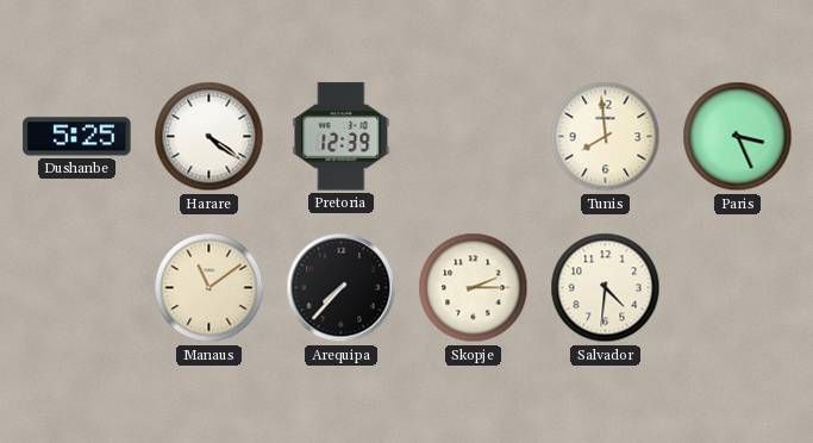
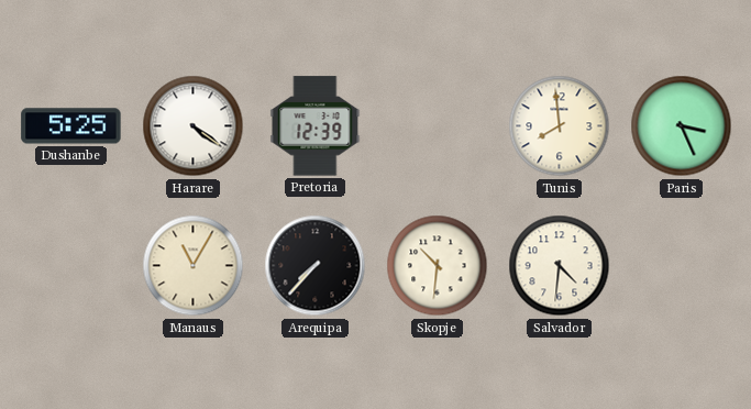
Manaus: 11:09 -> 11:05
Skopje: 2:15 -> 10:31
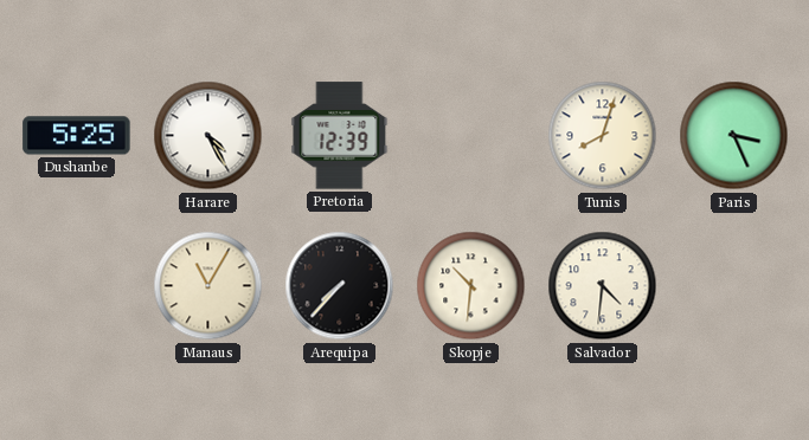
Harare: 4:21 -> 4:25
Tunis: 7:59 -> 8:03
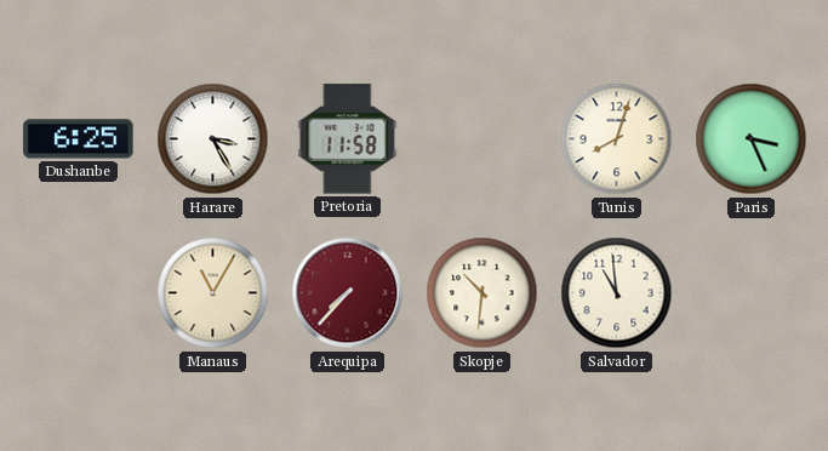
Dushanbe: 5:25 -> 6:25
Harare: 4:25 -> 3:25
Pretoria: 12:39 -> 11:58
Arequipa dial: black -> burgundy
Salvador: 4:31 -> 10:59
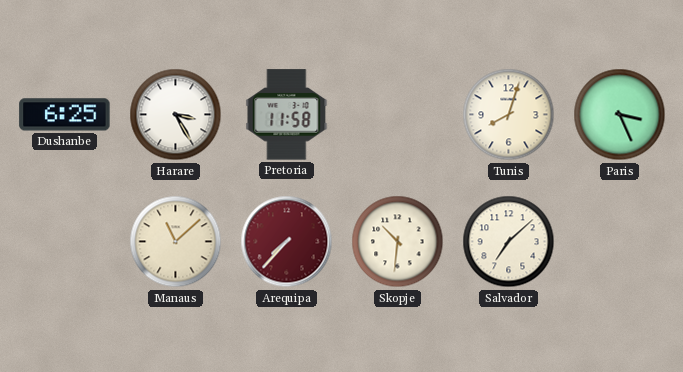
Manaus: 11:05 -> 11:08
Salvador: 10:59 -> 7:08
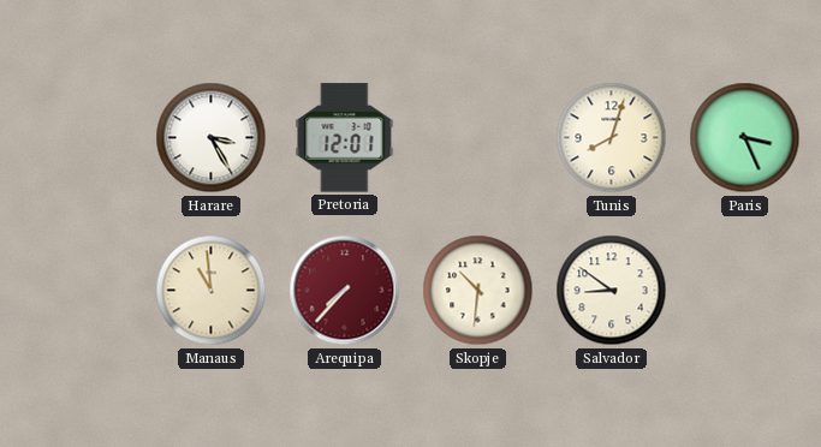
Dushanbe: 6:25 -> none
Pretoria: 11:58 -> 12:01
Manaus: 11:08 -> 10:59
Salvador: 7:08 -> 8:51
